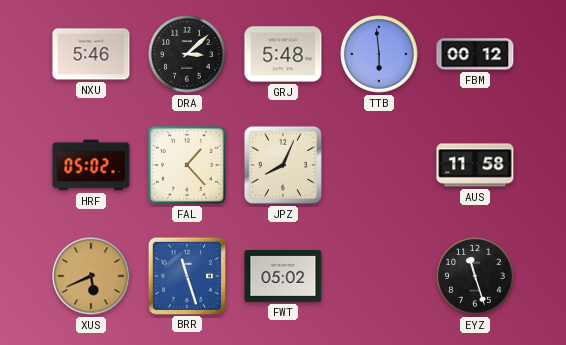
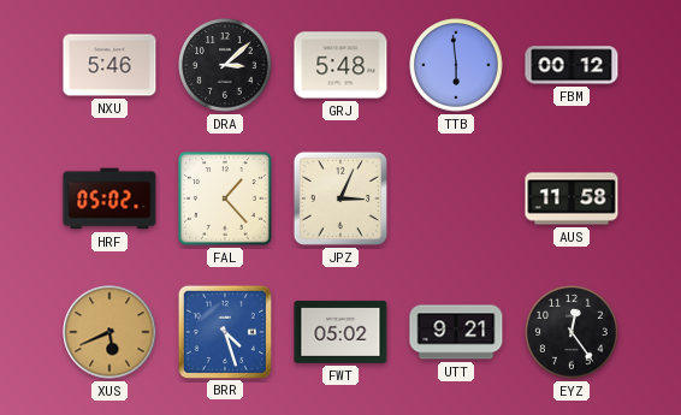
JPZ: 8:04 -> 3:04
BRR: 11:27 -> 4:27
UTT: none -> 9:21
EYZ: 11:27 -> 12:24
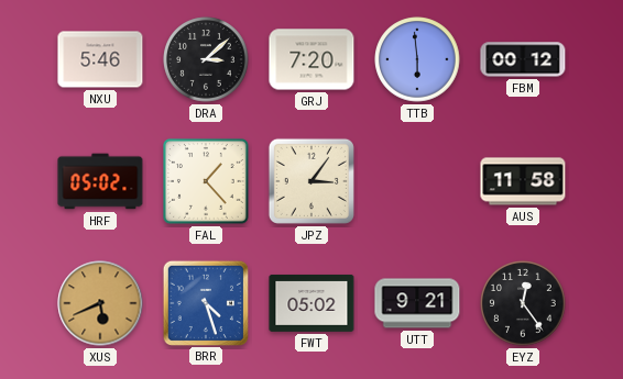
GRJ: 5:48 -> 7:20
JPZ: 3:04 -> 3:06
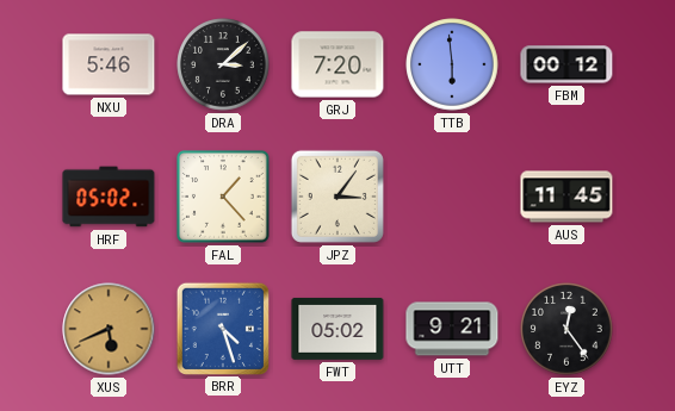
AUS: 11:58 -> 11:45
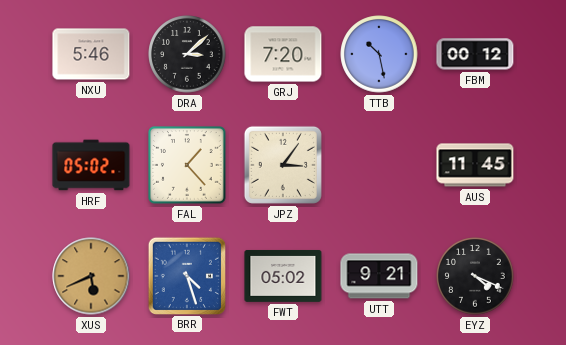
TTB: 5:59 -> 10:28
EYZ: 12:24 -> 4:19
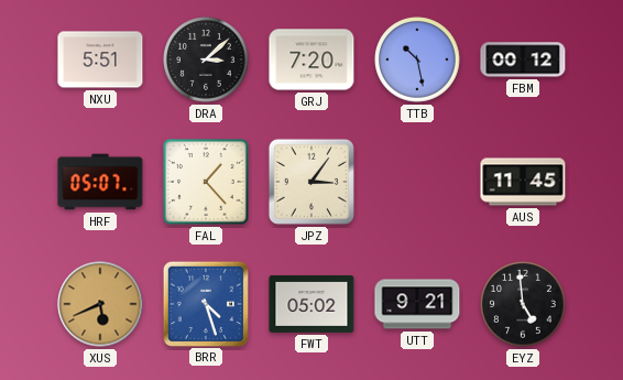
NXU: 5:46 -> 5:51
HRF: 05:02 -> 05:07
EYZ: 4:19 -> 4:59
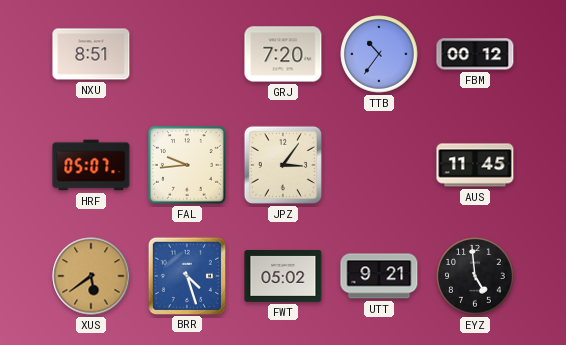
NXU: 5:51 -> 8:51
DRA: 3:08 -> none
TTB: 10:28 -> 10:36
FAL: 1:23 -> 9:44
XUS: 5:41 -> 5:39
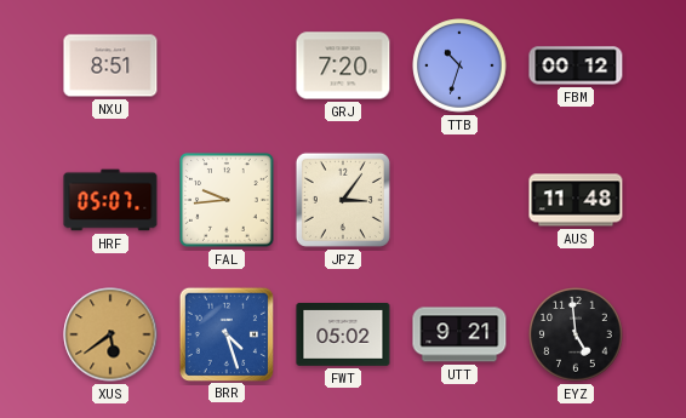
TTB: 10:36 -> 10:33
AUS: 11:45 -> 11:48
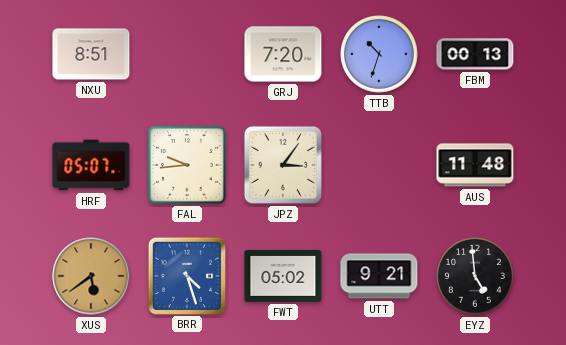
FBM: 00:12 -> 00:13
